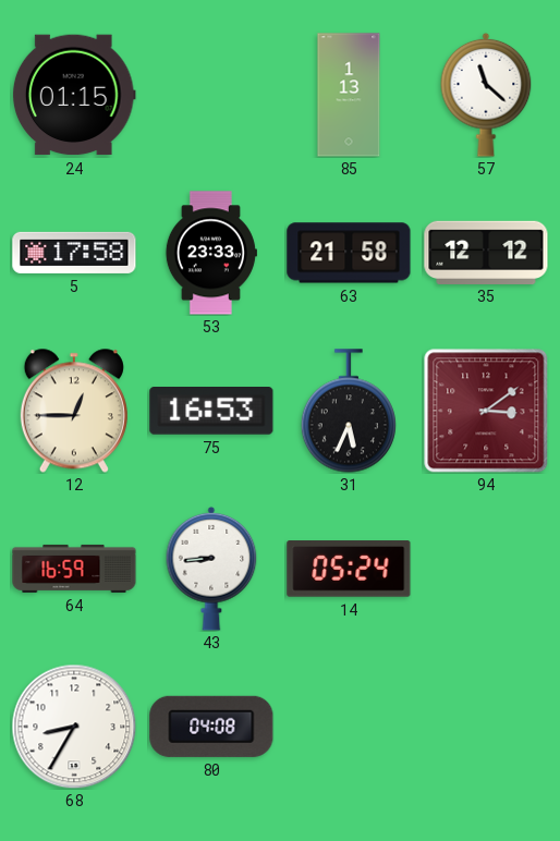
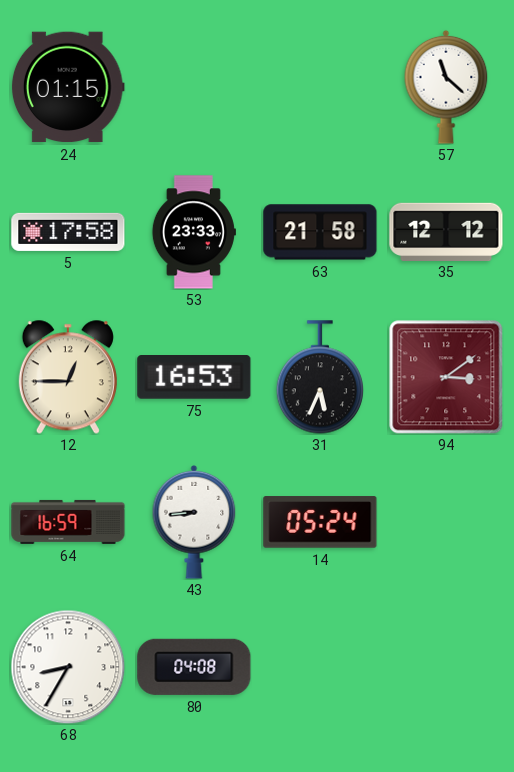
85: 1:13 -> none
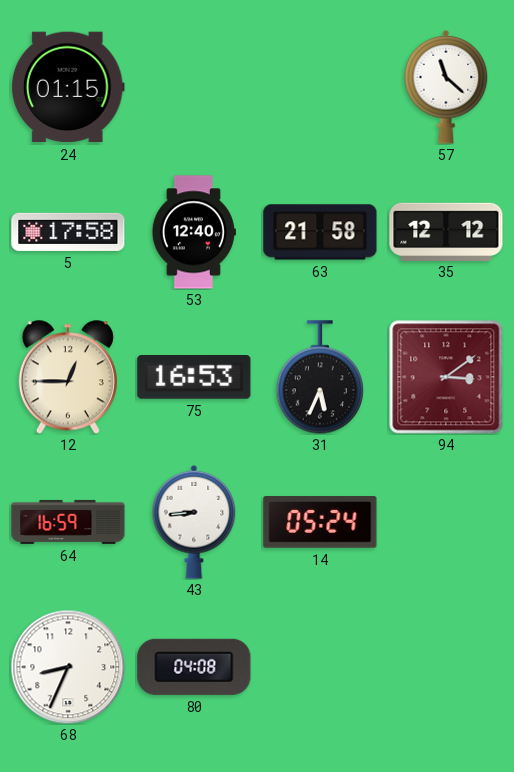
53: 23:33 -> 12:40
68: 8:35 -> 8:34
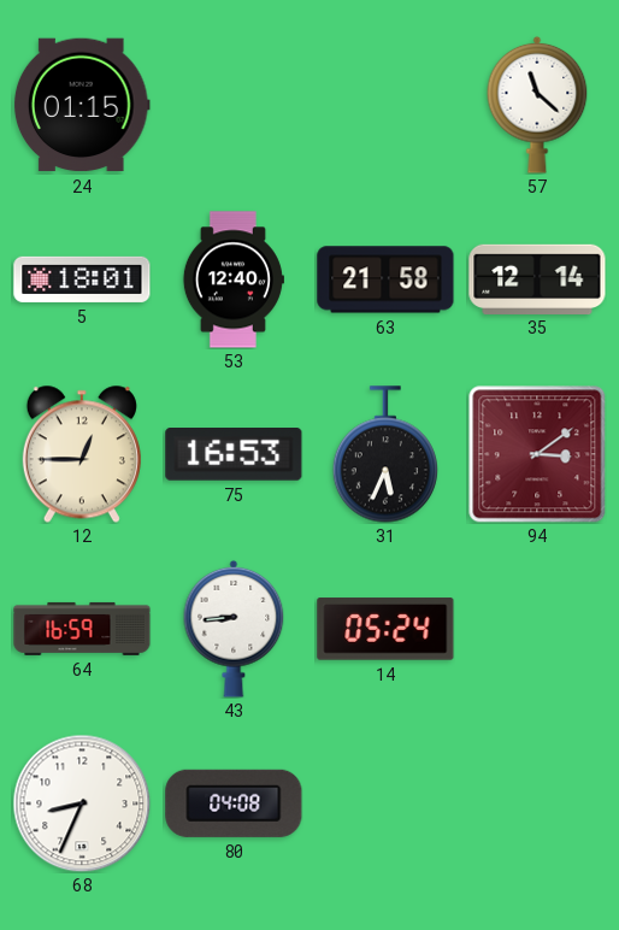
5: 17:58 -> 18:01
35: 12:12 -> 12:14
